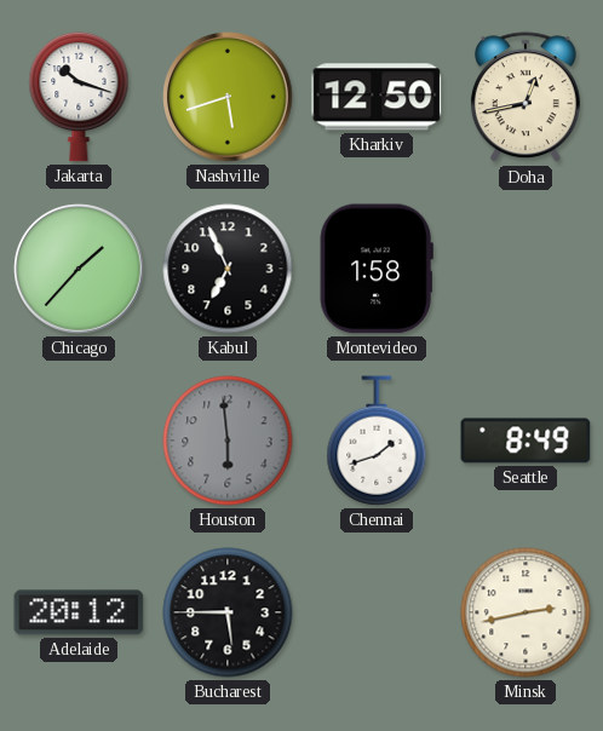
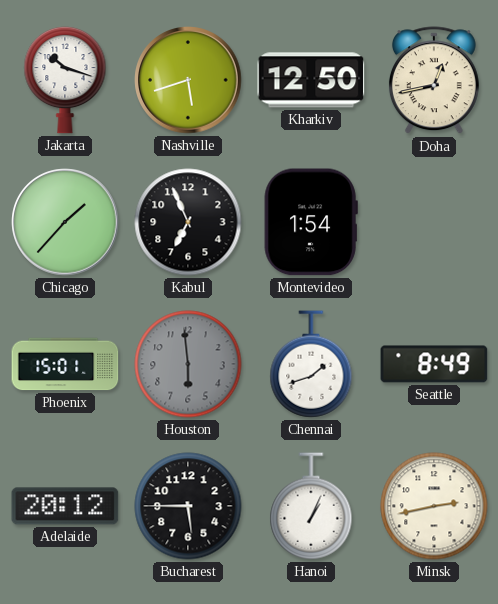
Montevideo: 1:58 -> 1:54
Phoenix: none -> 15:01
Hanoi: none -> 1:04
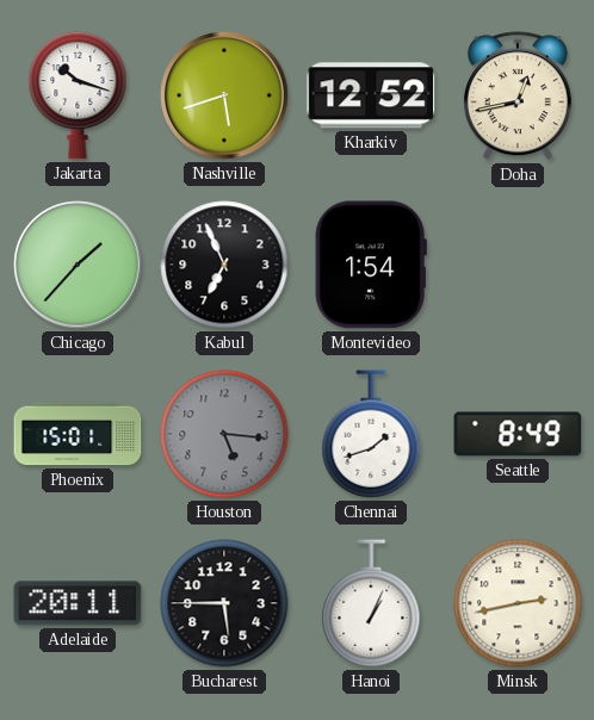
Kharkiv: 12:50 -> 12:52
Houston: 5:59 -> 5:16
Adelaide: 20:12 -> 20:11
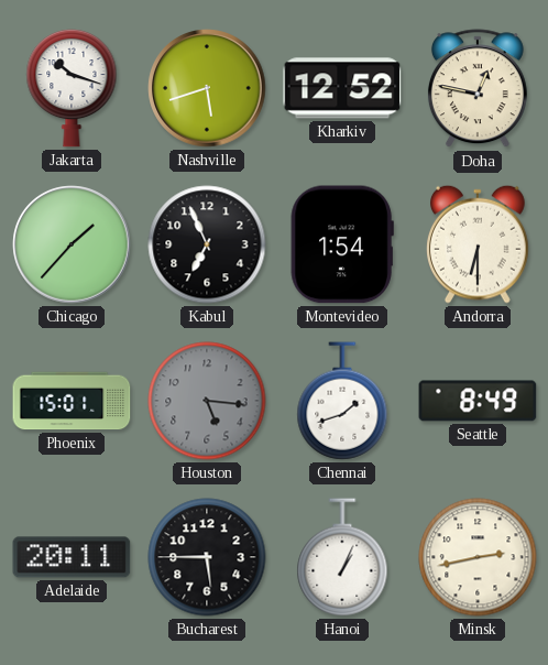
Doha: 12:43 -> 12:47
Andorra: none -> 6:30
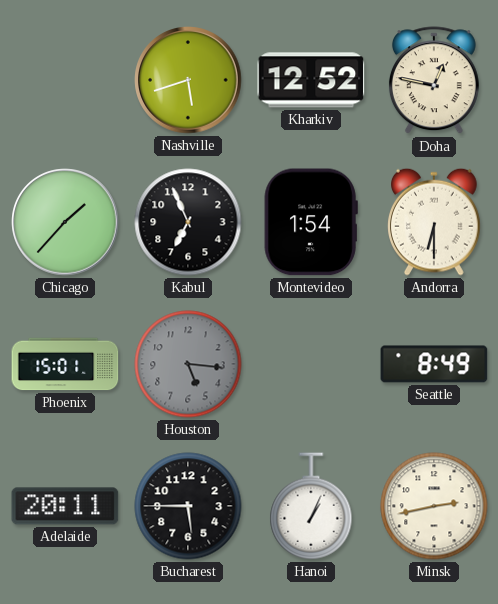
Jakarta: 10:18 -> none
Chennai: 1:42 -> none
